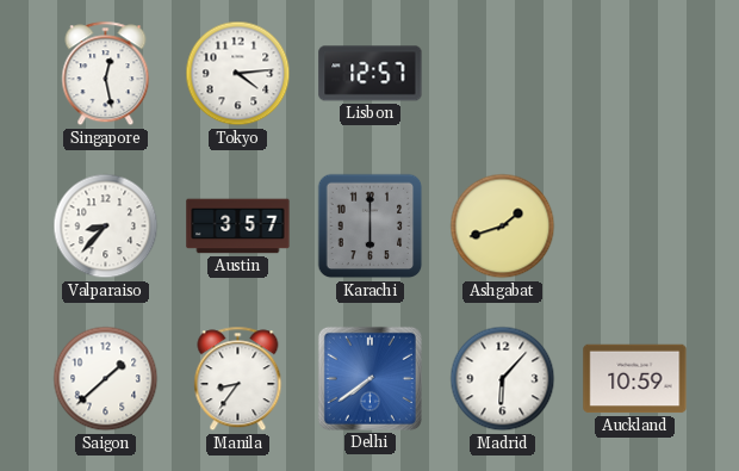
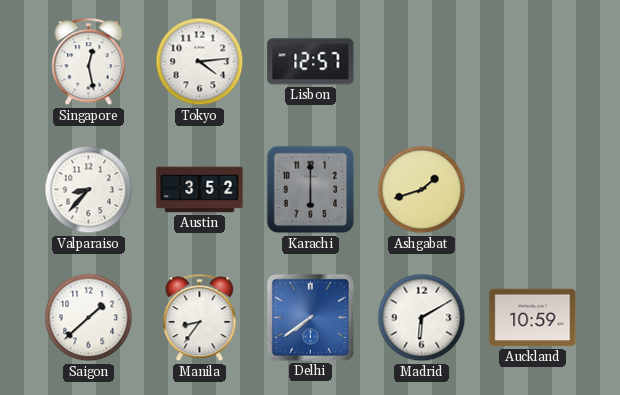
Austin: 3:57 -> 3:52
Madrid: 6:07 -> 6:10
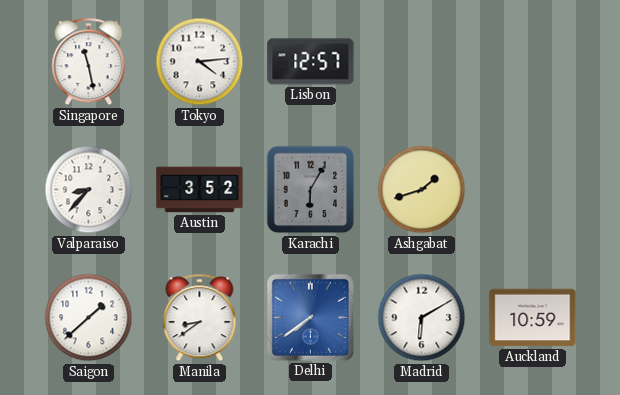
Singapore: 12:28 -> 11:28
Karachi: 6:00 -> 6:05
Manila: 8:36 -> 8:39
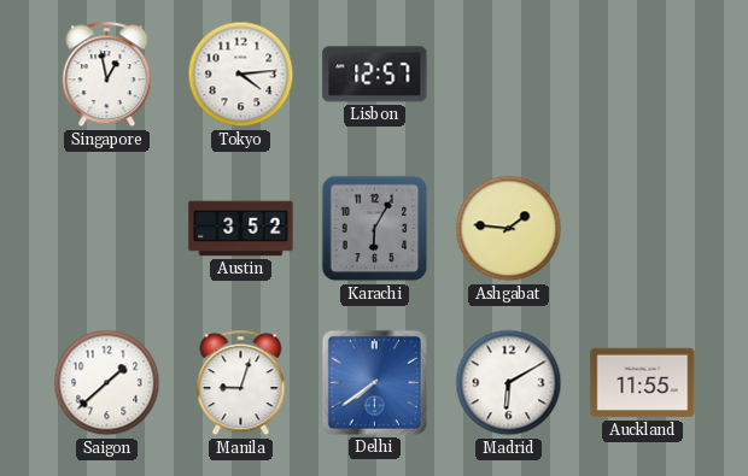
Singapore: 11:28 -> 12:58
Valparaiso: 8:37 -> none
Ashgabat: 1:42 -> 1:46
Manila: 8:39 -> 9:03
Auckland: 10:59 -> 11:55
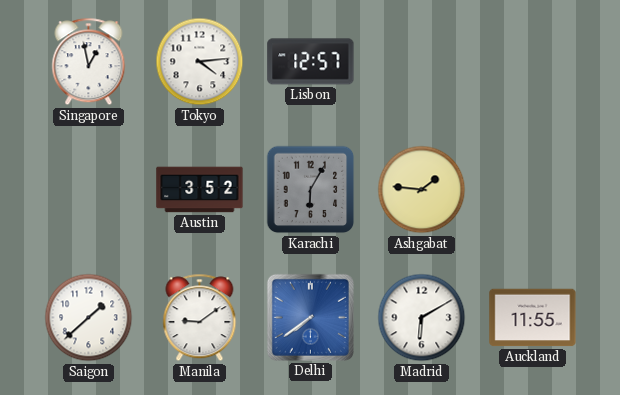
Manila: 9:03 -> 9:09
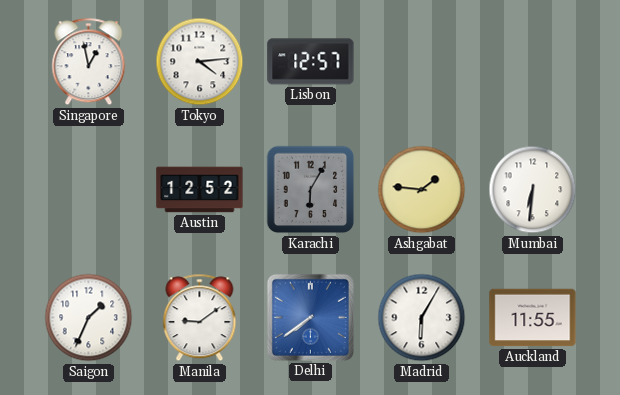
Austin: 3:52 -> 12:52
Mumbai: none -> 6:31
Saigon: 1:38 -> 1:34
Madrid: 6:10 -> 6:05
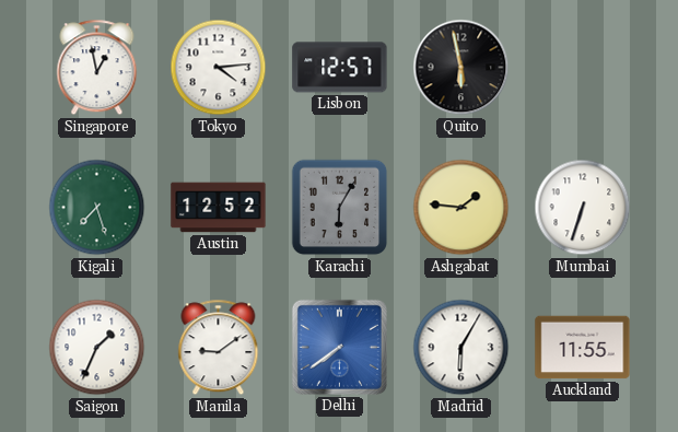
Quito: none -> 5:58
Kigali: none -> 7:27
Mumbai: 6:31 -> 6:33
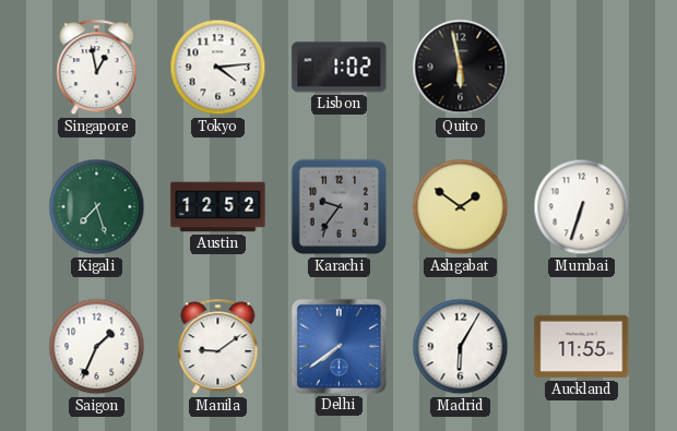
Lisbon: 12:57 -> 1:02
Karachi: 6:05 -> 9:36
Ashgabat: 1:46 -> 1:51
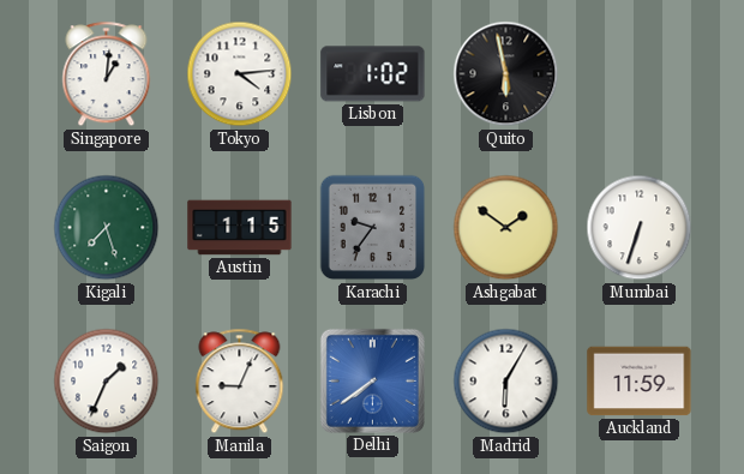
Singapore: 12:58 -> 1:01
Austin: 12:52 -> 1:15
Manila: 9:09 -> 9:04
Auckland: 11:55 -> 11:59
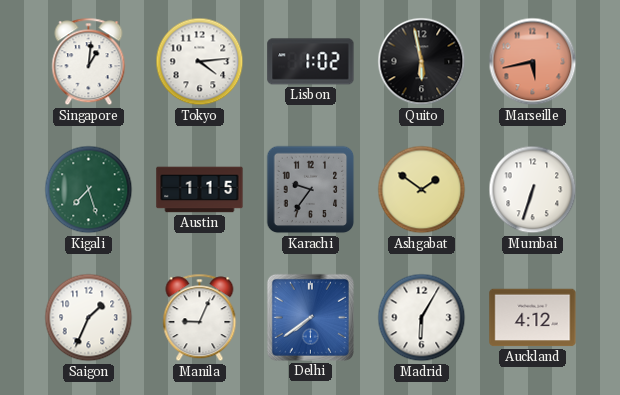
Marseille: none -> 5:43
Auckland: 11:59 -> 4:12
